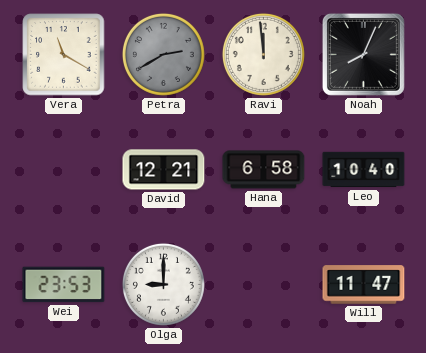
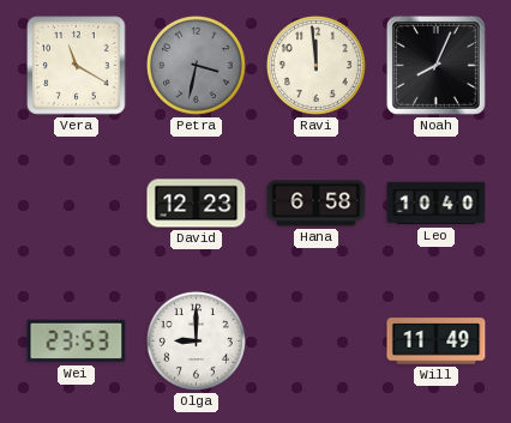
Petra: 2:40 -> 3:32
David: 12:21 -> 12:23
Will: 11:47 -> 11:49
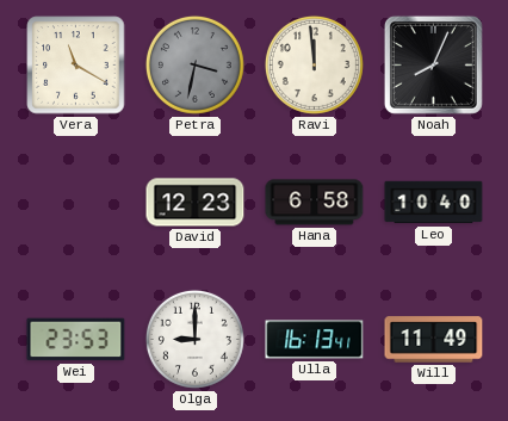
Ulla: none -> 16:13
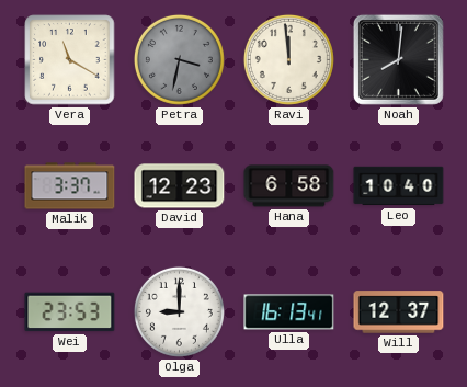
Noah: 8:04 -> 8:01
Malik: none -> 3:37
Will: 11:49 -> 12:37
